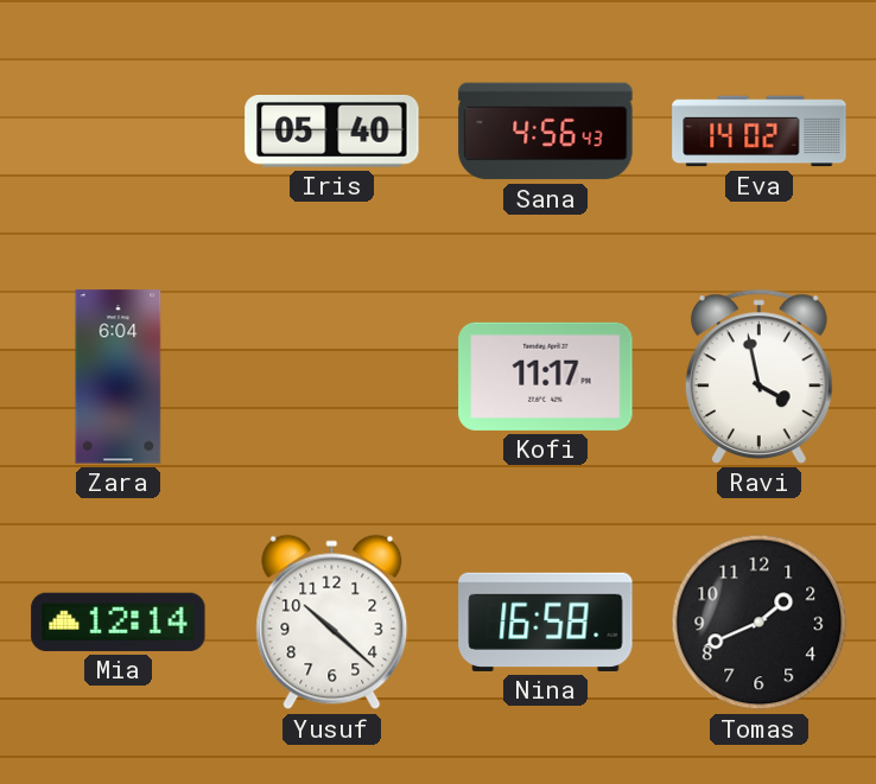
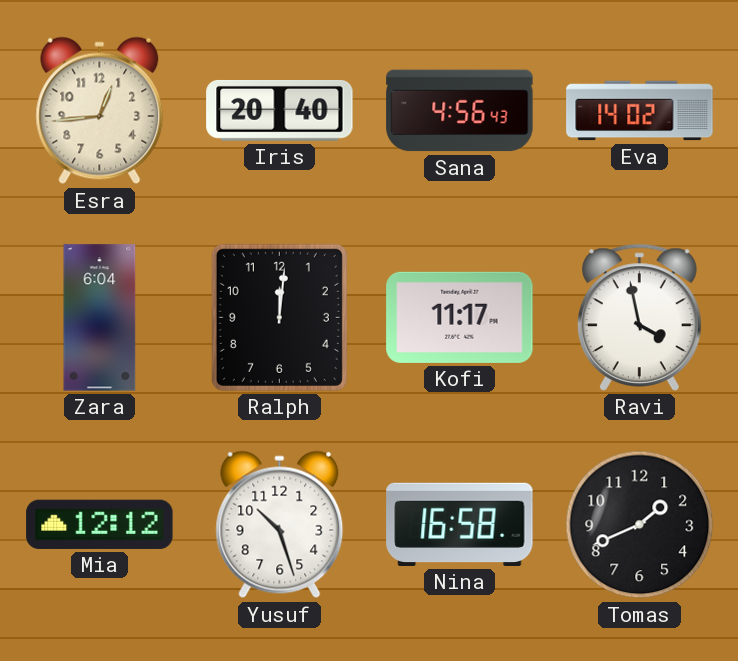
Esra: none -> 12:44
Iris: 05:40 -> 20:40
Ralph: none -> 12:01
Mia: 12:14 -> 12:12
Yusuf: 10:22 -> 10:27
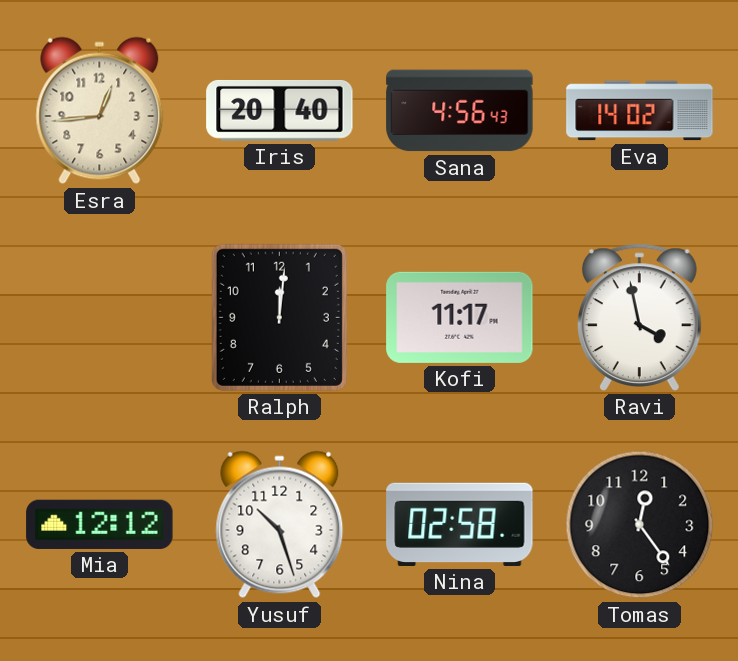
Zara: 6:04 -> none
Nina: 16:58 -> 02:58
Tomas: 1:41 -> 12:24
